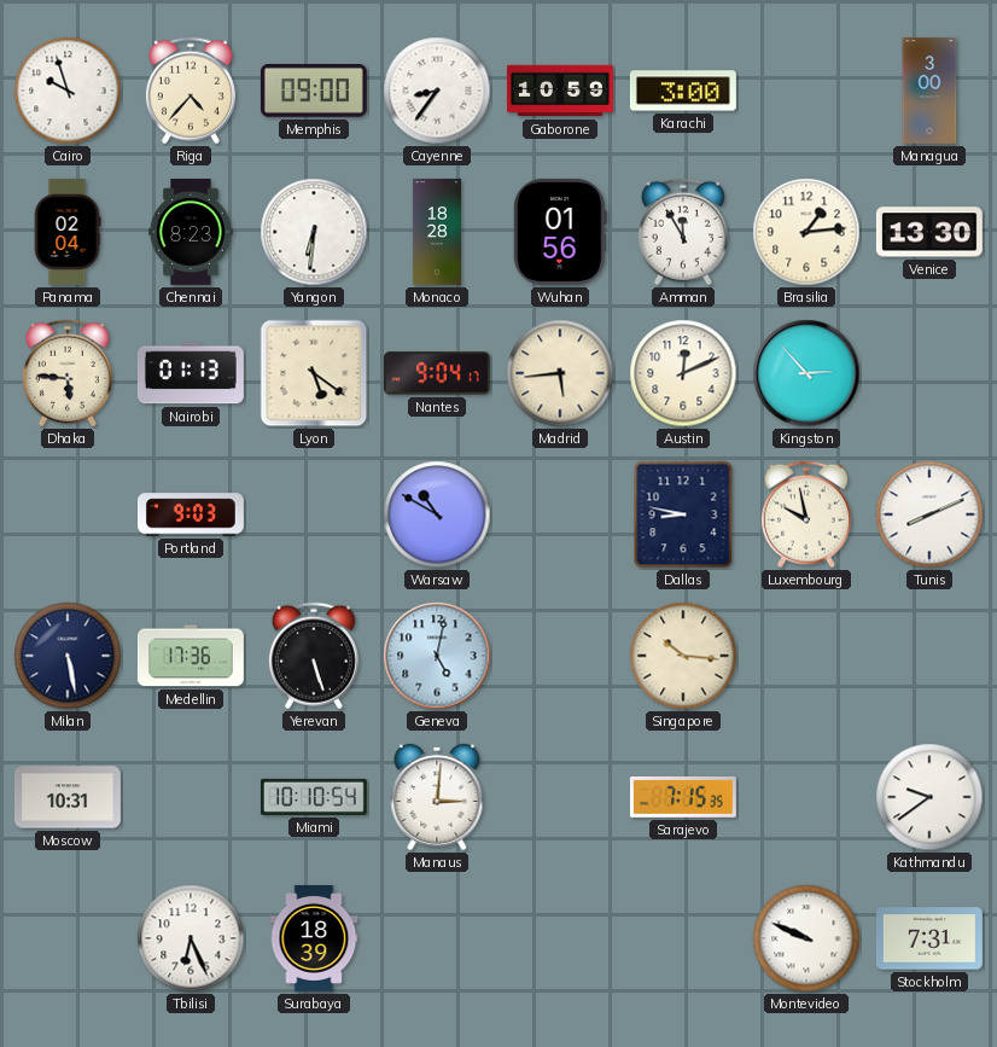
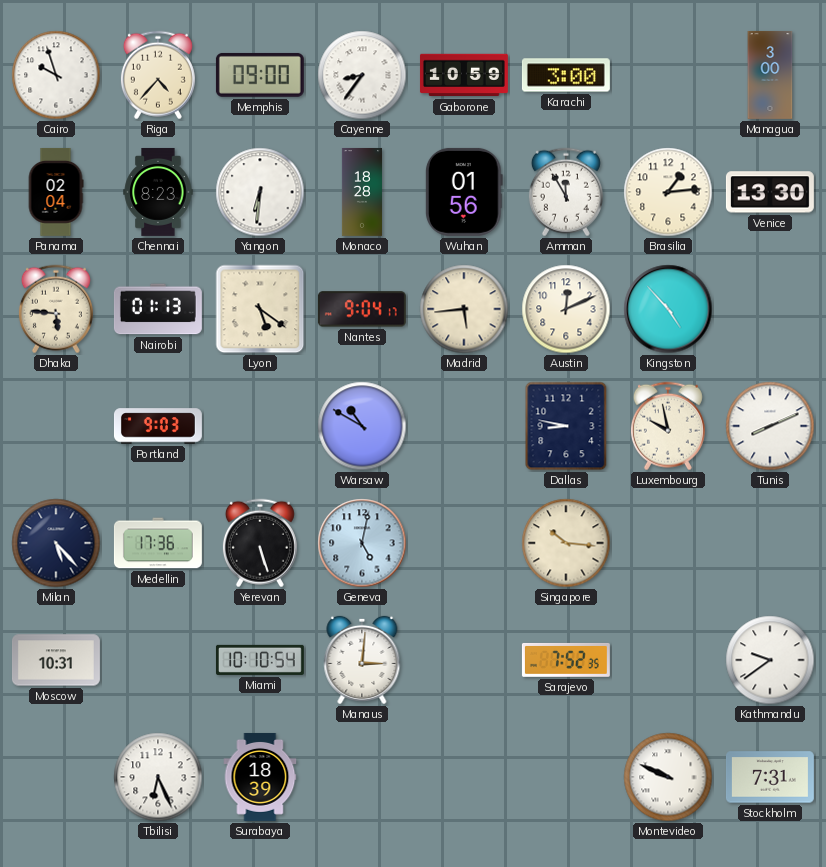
Kingston: 2:53 -> 4:53
Milan: 5:28 -> 5:23
Sarajevo: 7:15 -> 7:52
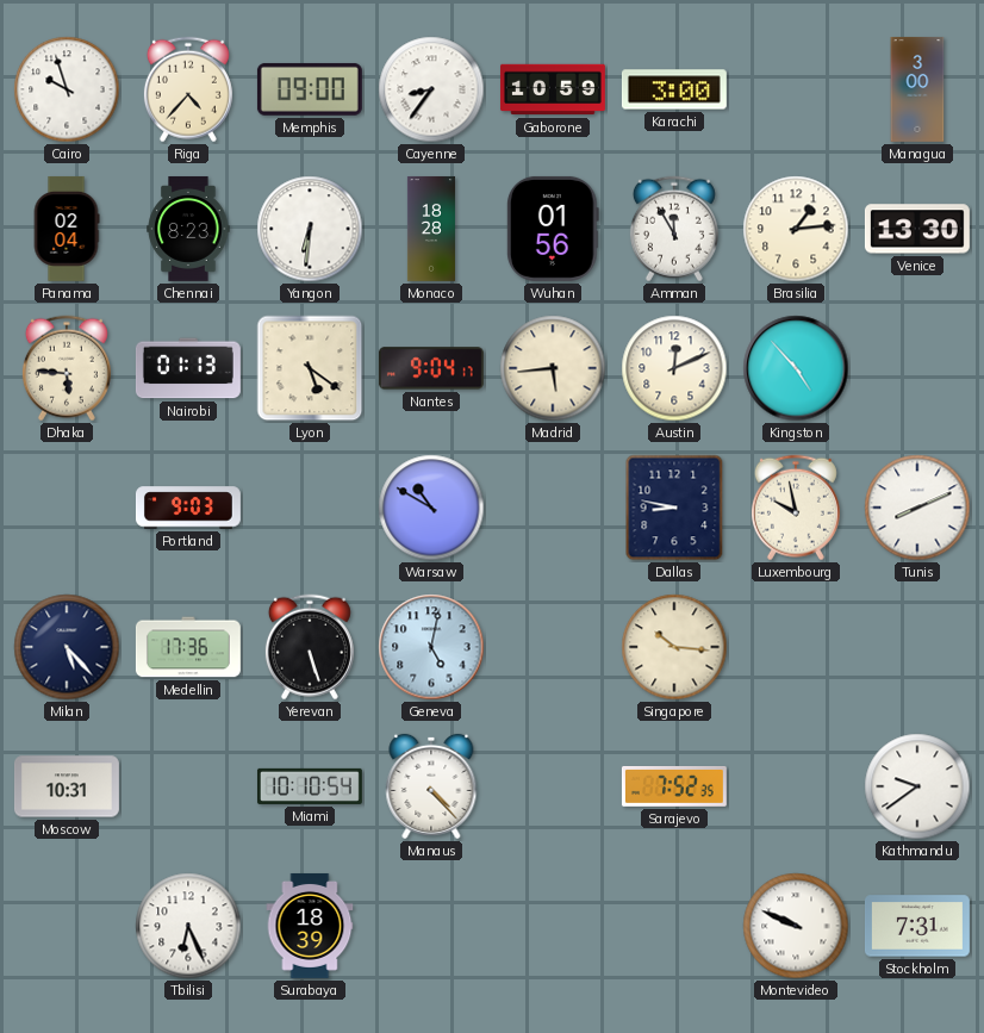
Manaus: 3:01 -> 4:23
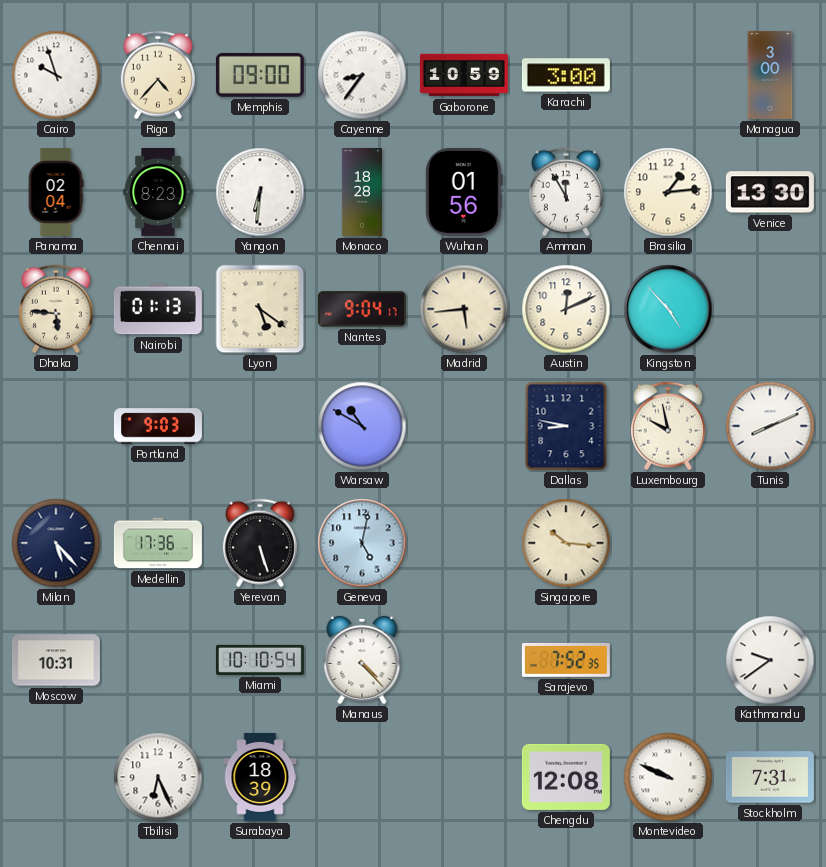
Chengdu: none -> 12:08
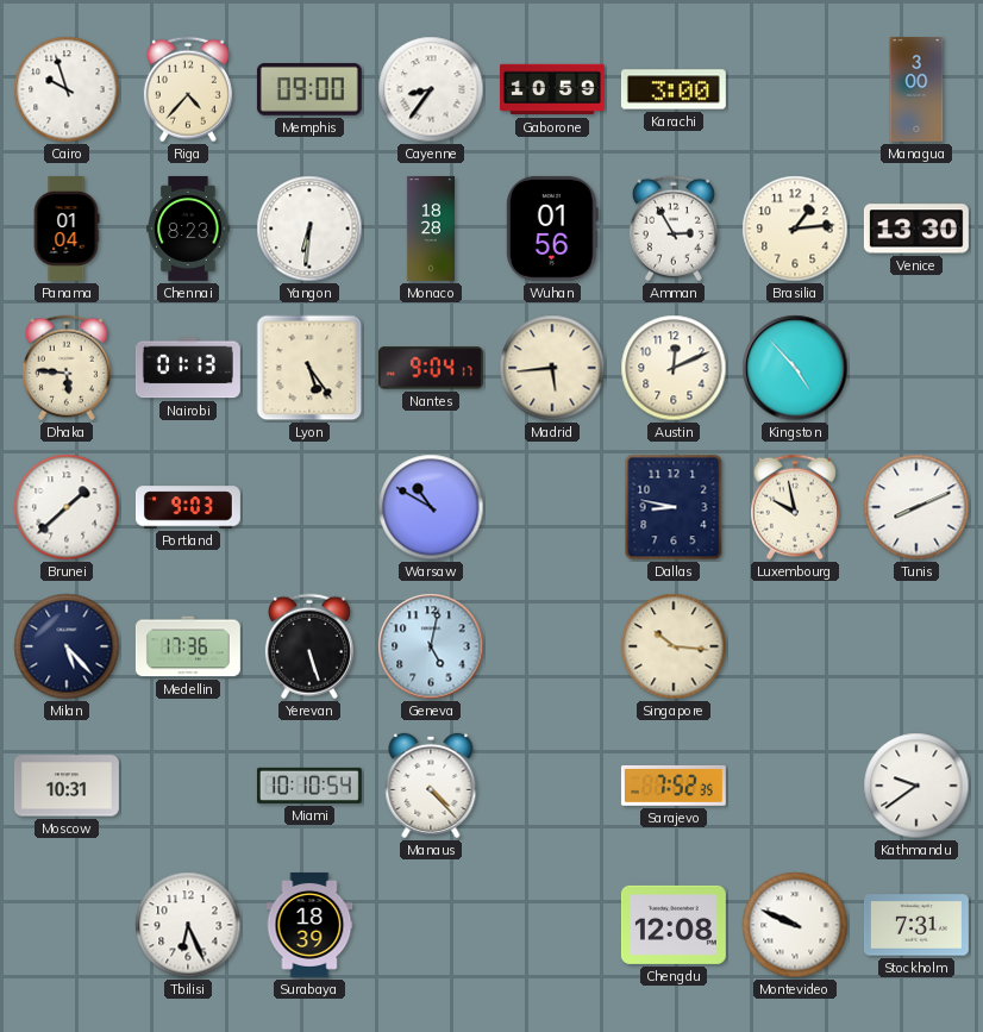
Panama: 02:04 -> 01:04
Amman: 11:55 -> 2:55
Lyon: 5:21 -> 5:24
Brunei: none -> 1:38
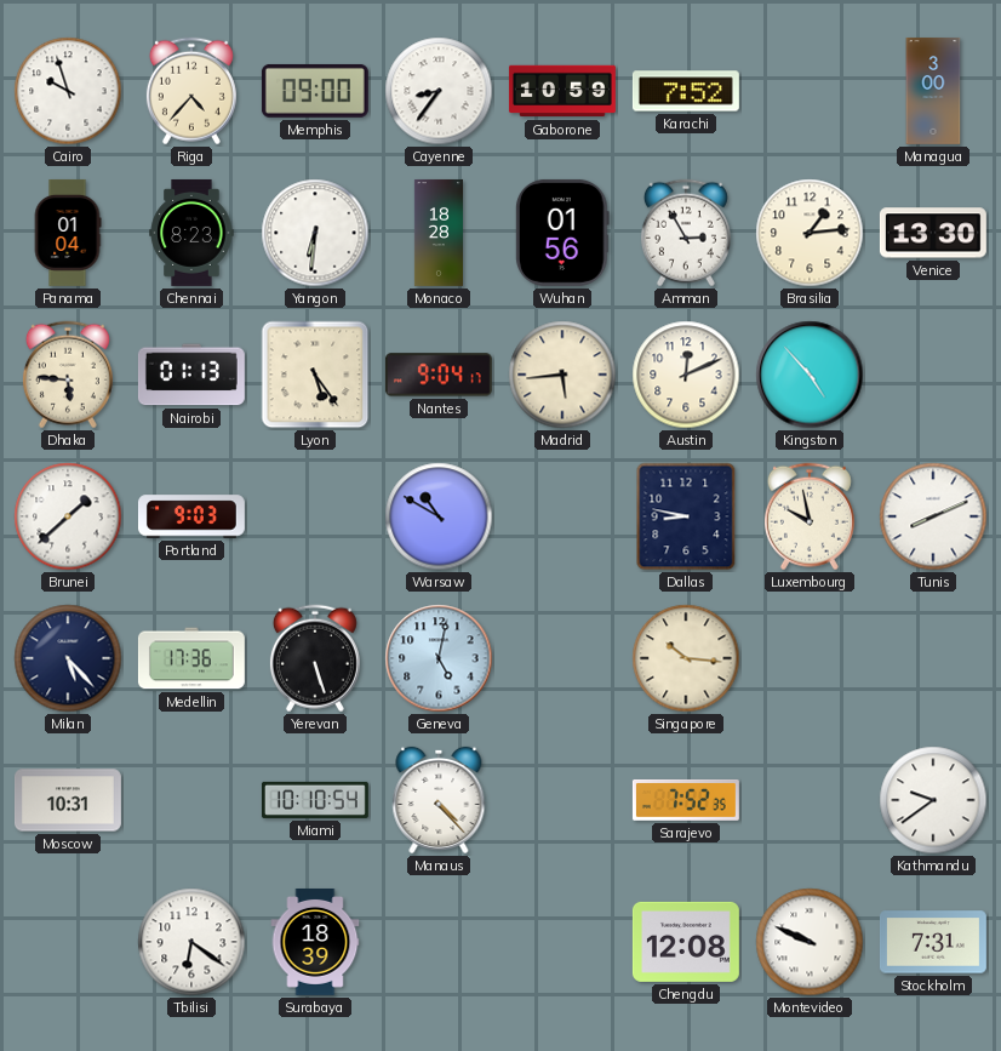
Karachi: 3:00 -> 7:52
Tbilisi: 6:26 -> 6:21
